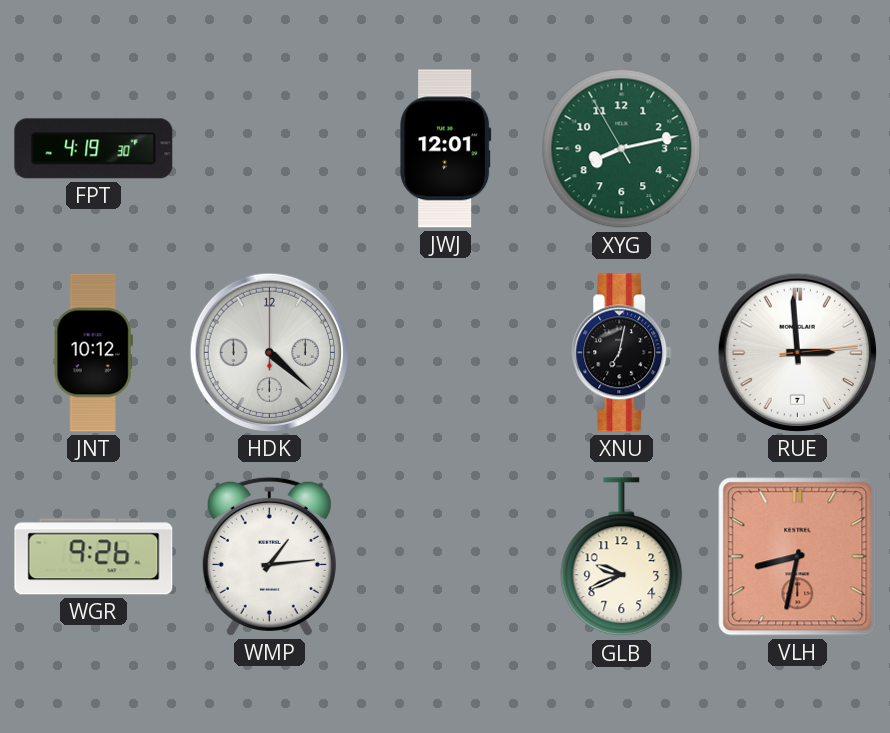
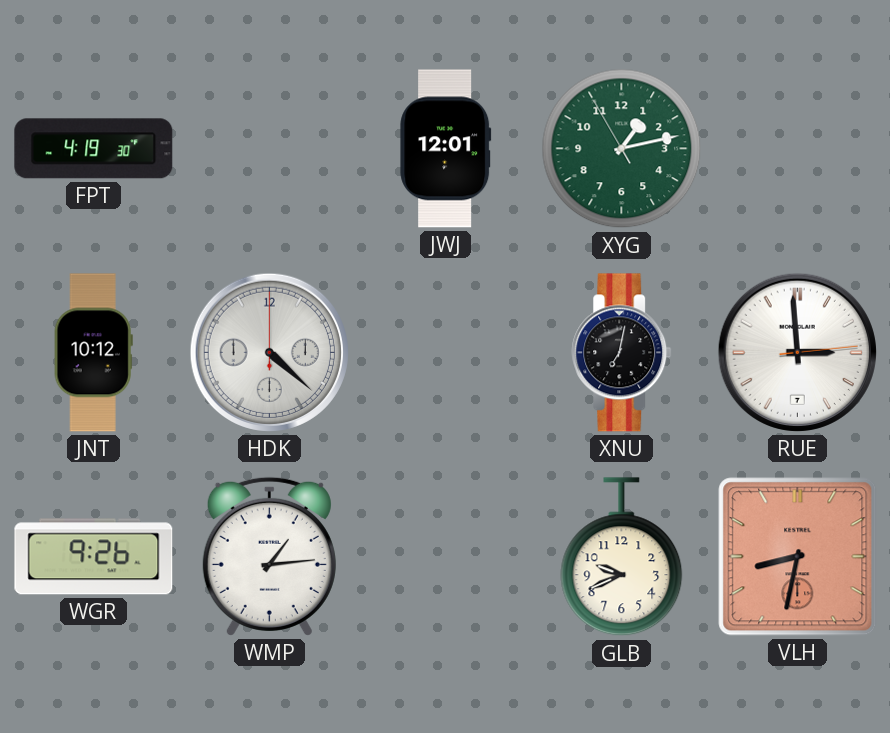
XYG: 8:12 -> 1:12
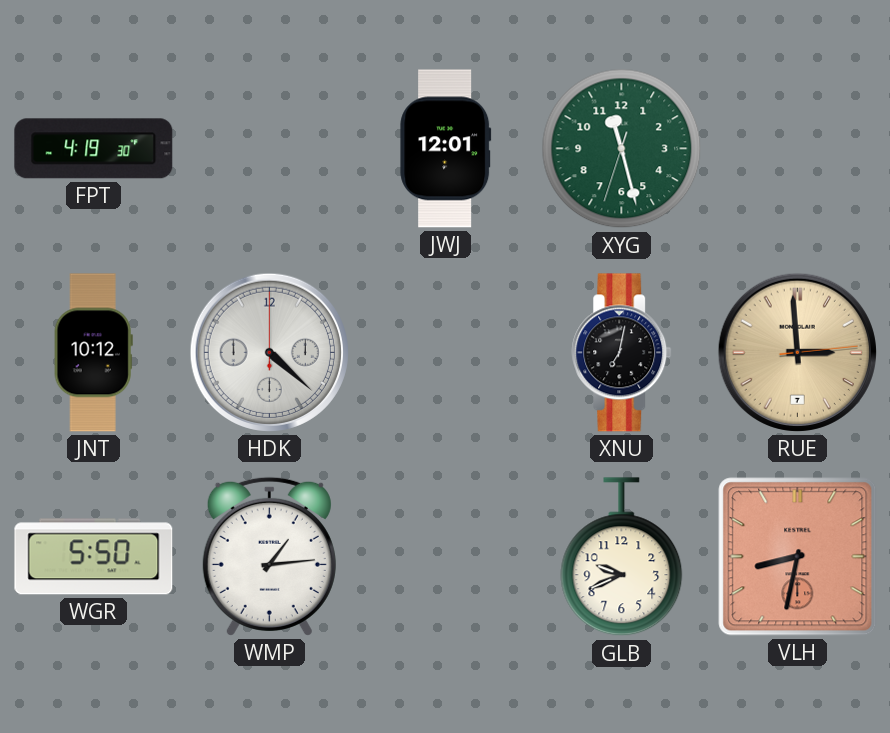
XYG: 1:12 -> 11:27
RUE dial: white -> champagne
WGR: 9:26 -> 5:50
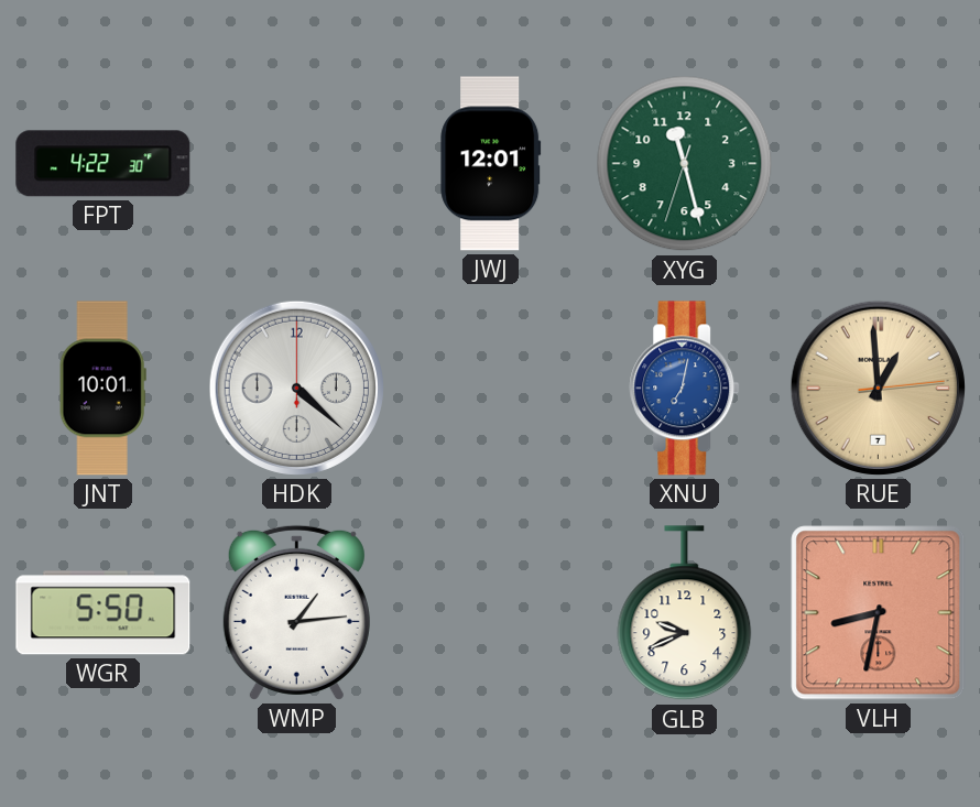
FPT: 4:19 -> 4:22
JNT: 10:12 -> 10:01
XNU dial: black -> blue
RUE: 2:59 -> 12:59
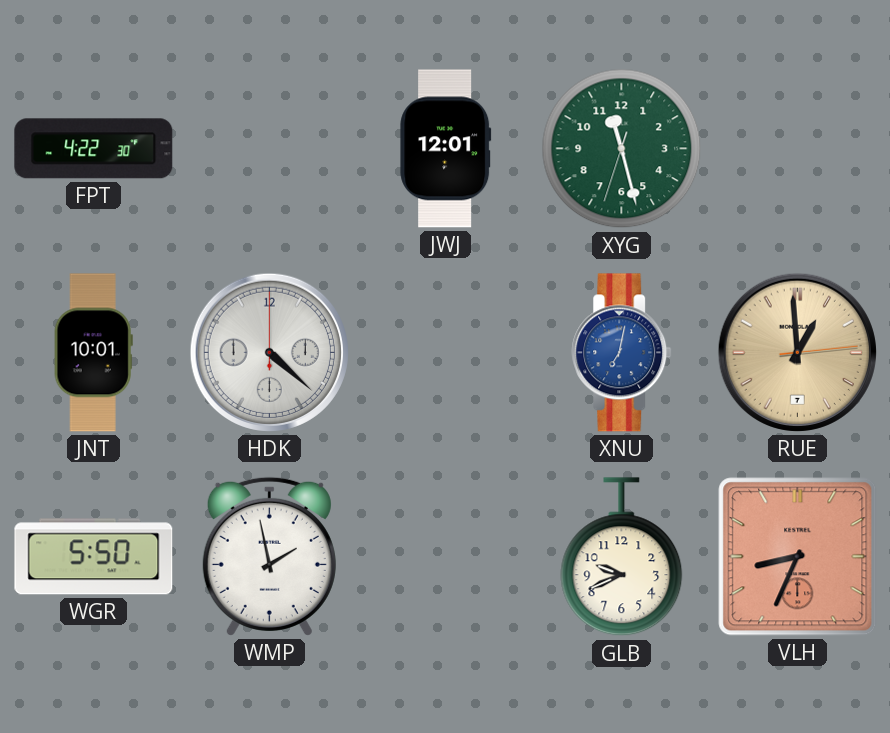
WMP: 1:14 -> 1:58
VLH: 8:32 -> 8:34
